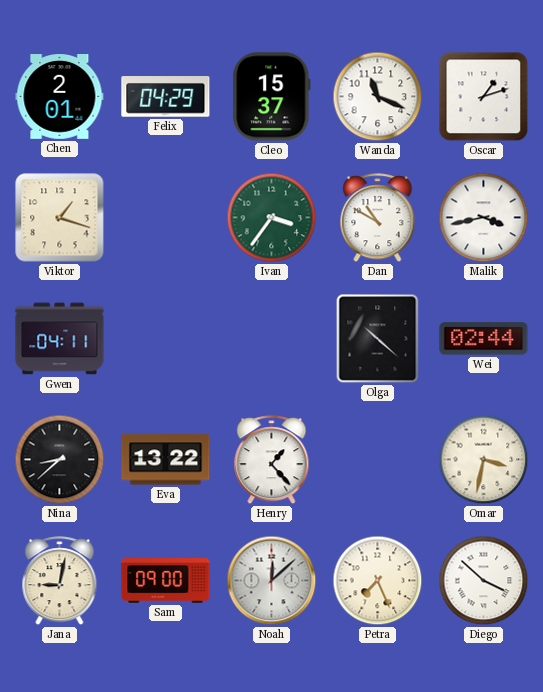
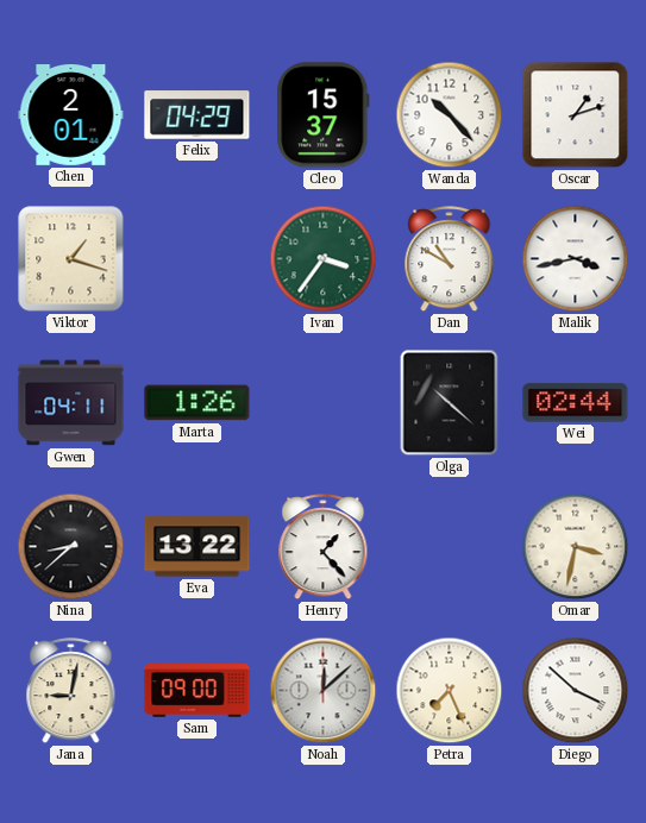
Wanda: 11:19 -> 10:23
Marta: none -> 1:26
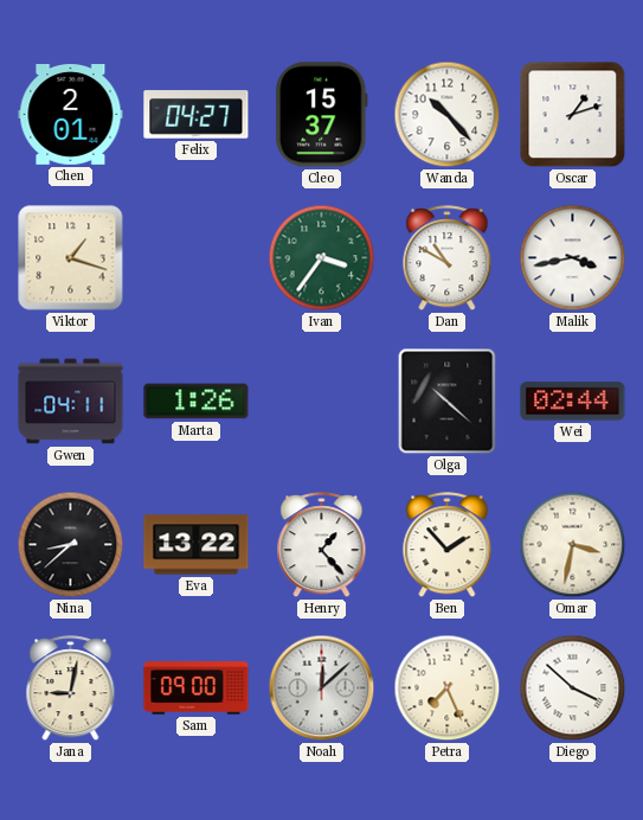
Felix: 04:29 -> 04:27
Ben: none -> 1:53
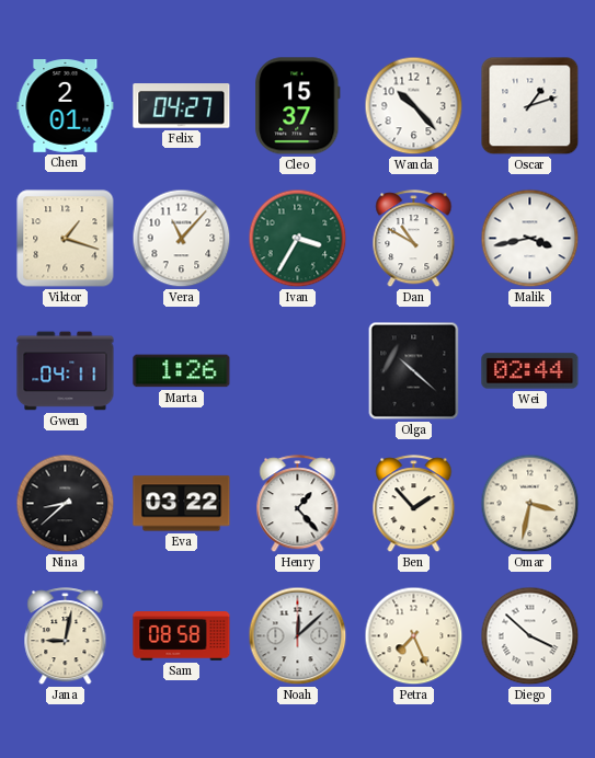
Vera: none -> 11:07
Ivan: 3:36 -> 3:35
Eva: 13:22 -> 03:22
Sam: 09:00 -> 08:58
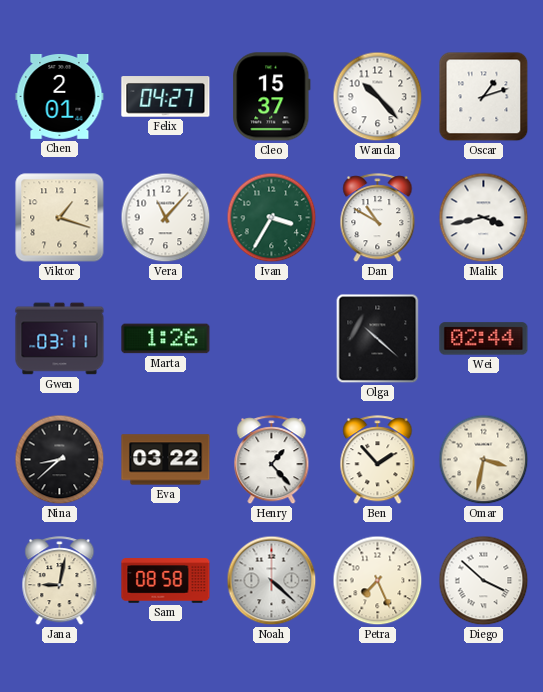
Gwen: 04:11 -> 03:11
Noah: 12:08 -> 4:22
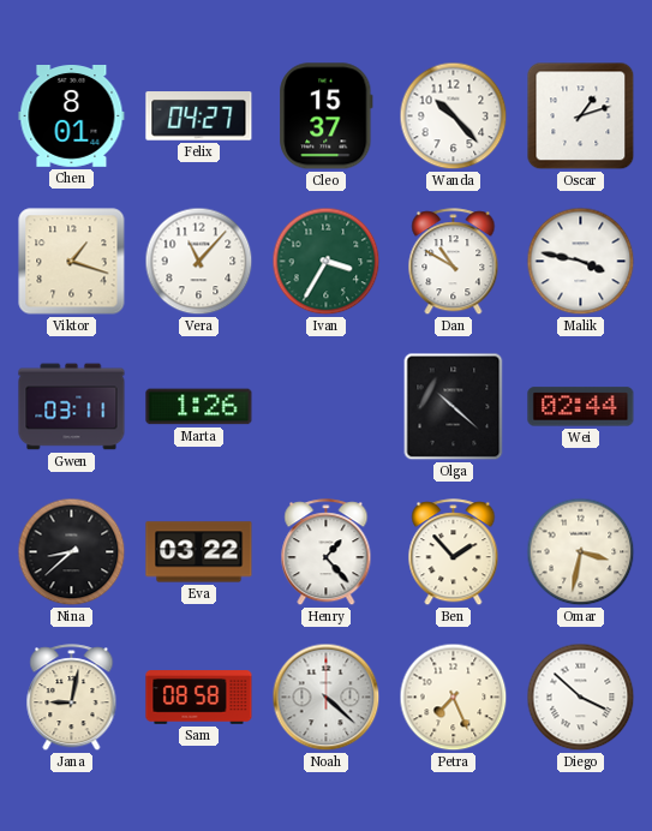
Chen: 2:01 -> 8:01
Malik: 3:43 -> 3:47
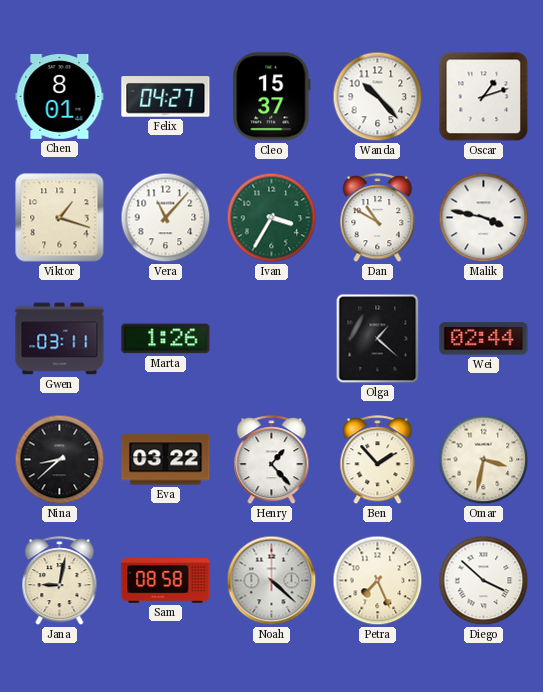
Olga: 10:22 -> 1:22
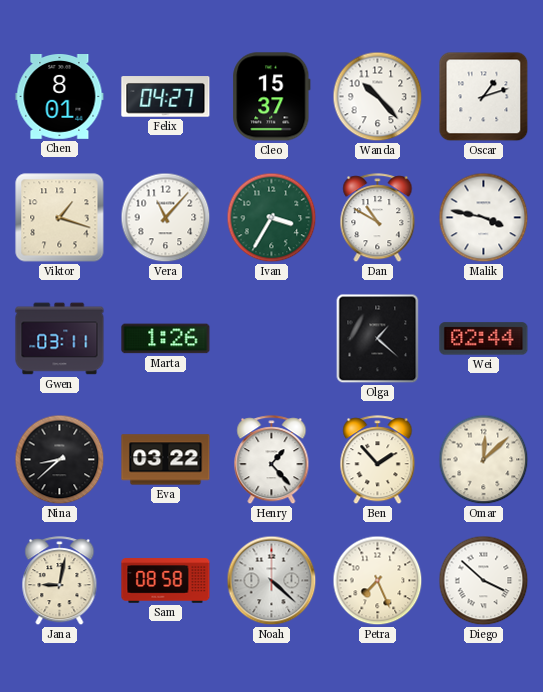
Omar: 3:32 -> 12:08
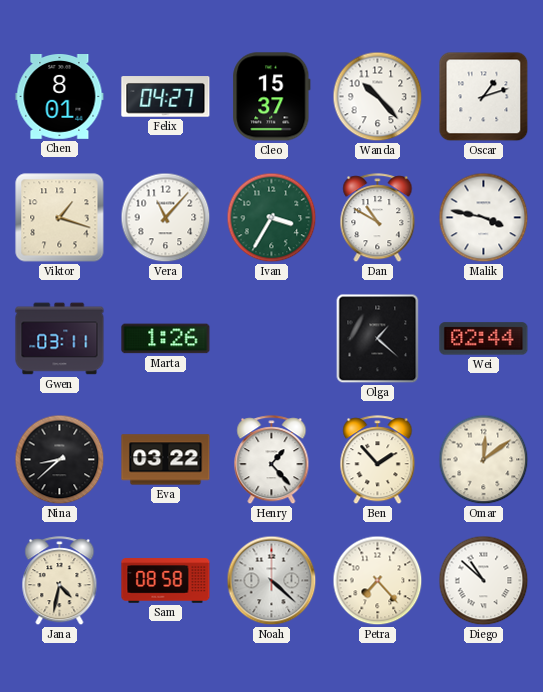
Omar: 12:08 -> 12:09
Jana: 9:02 -> 4:32
Petra: 7:26 -> 7:23
Diego: 3:52 -> 10:52
